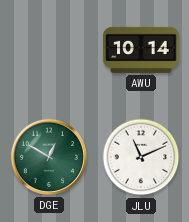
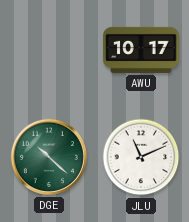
AWU: 10:14 -> 10:17
DGE: 12:50 -> 10:22
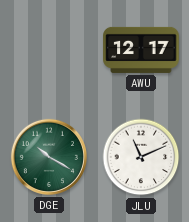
AWU: 10:17 -> 12:17
DGE: 10:22 -> 10:20
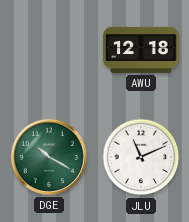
AWU: 12:17 -> 12:18
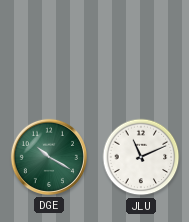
AWU: 12:18 -> none
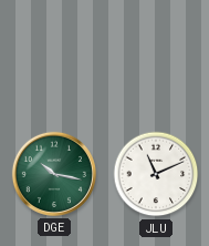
DGE: 10:20 -> 10:17
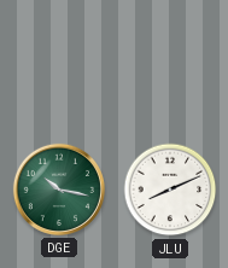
JLU: 11:11 -> 8:11
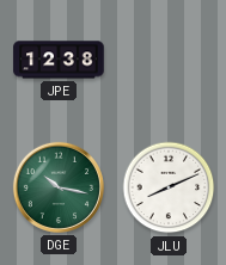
JPE: none -> 12:38
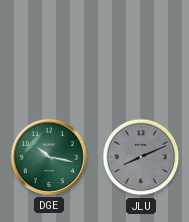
JPE: 12:38 -> none
JLU dial: white -> grey
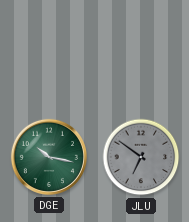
JLU: 8:11 -> 6:51
